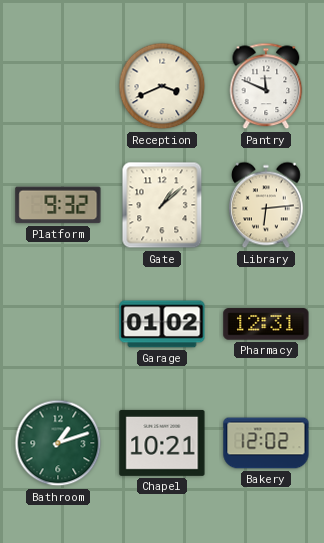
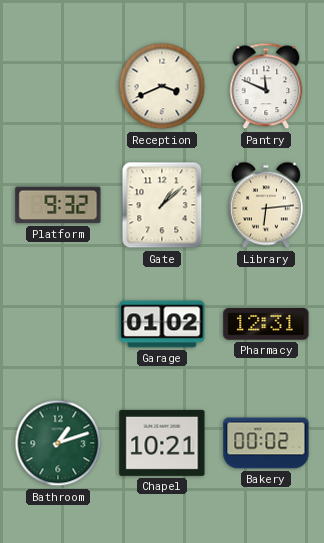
Bakery: 12:02 -> 00:02
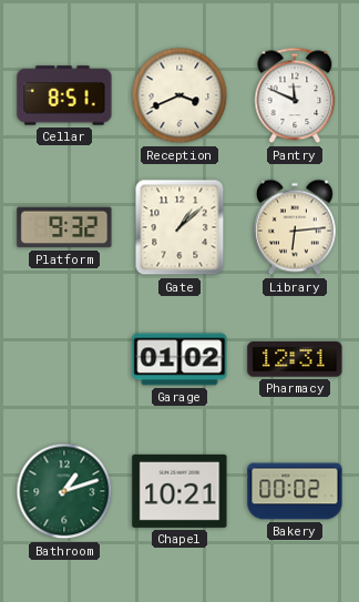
Cellar: none -> 8:51
